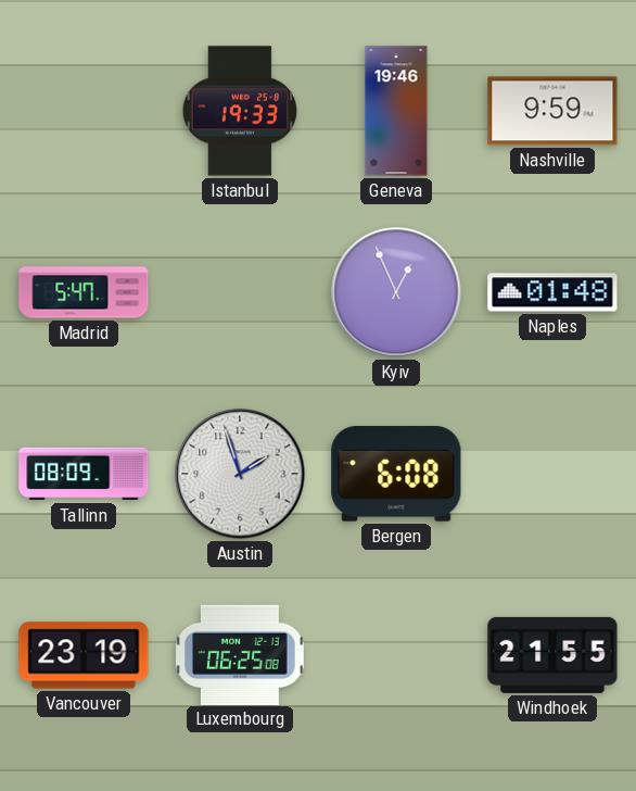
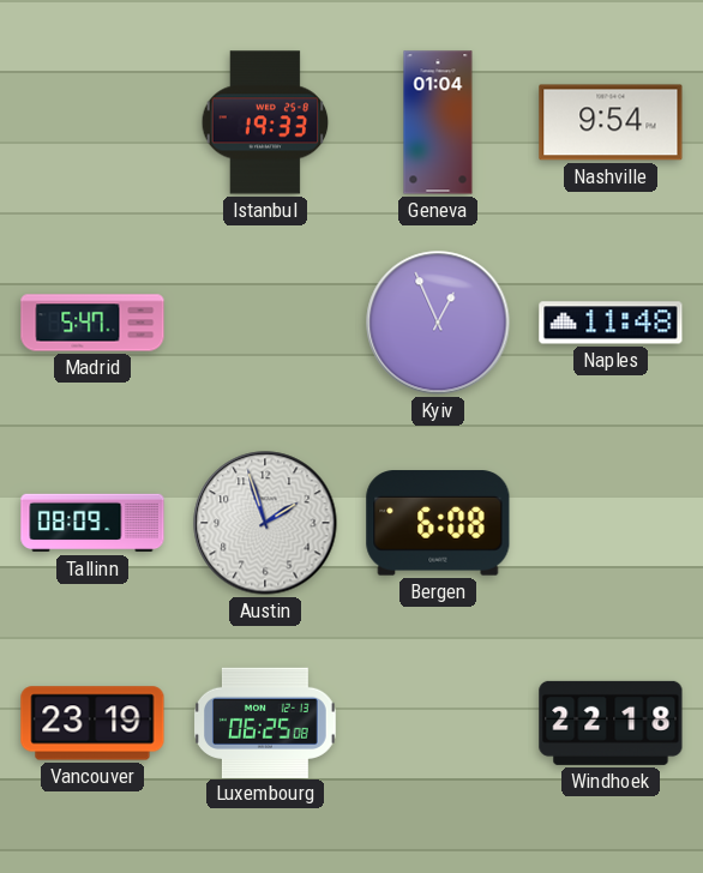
Geneva: 19:46 -> 01:04
Nashville: 9:59 -> 9:54
Naples: 01:48 -> 11:48
Windhoek: 21:55 -> 22:18
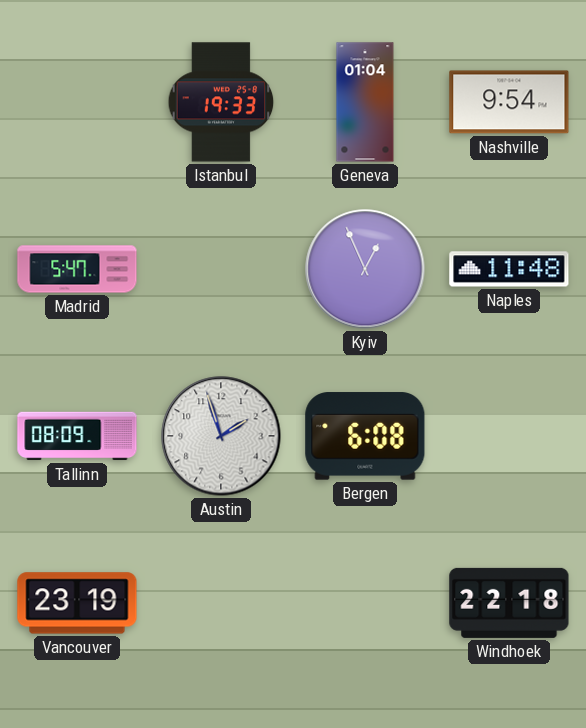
Luxembourg: 06:25 -> none
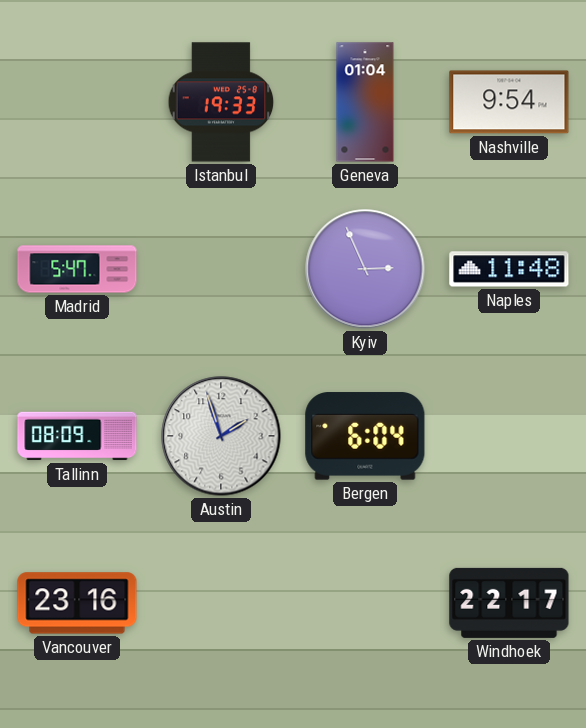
Kyiv: 12:56 -> 2:56
Bergen: 6:08 -> 6:04
Vancouver: 23:19 -> 23:16
Windhoek: 22:18 -> 22:17
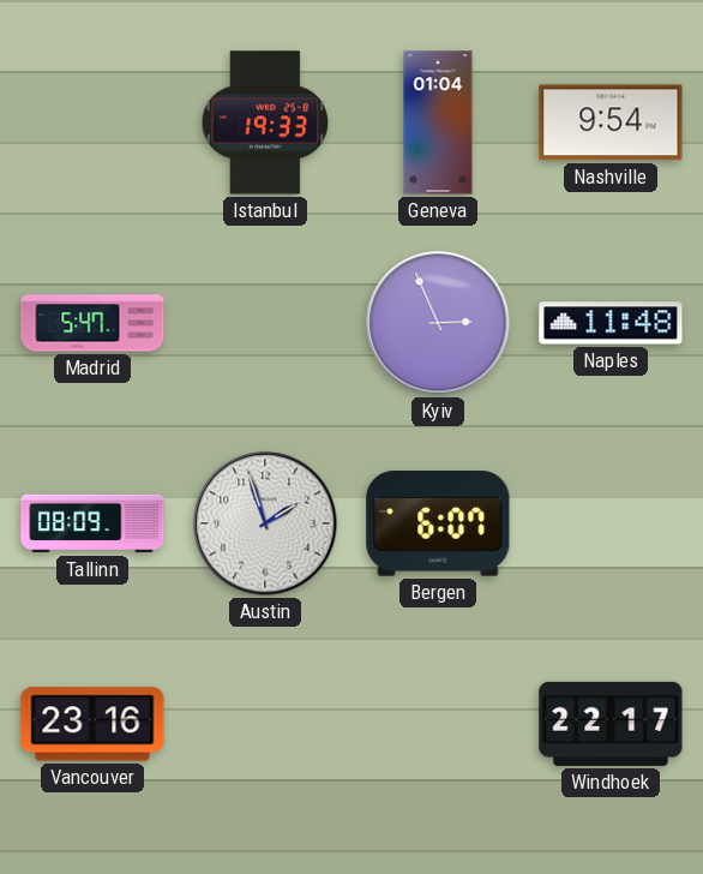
Bergen: 6:04 -> 6:07
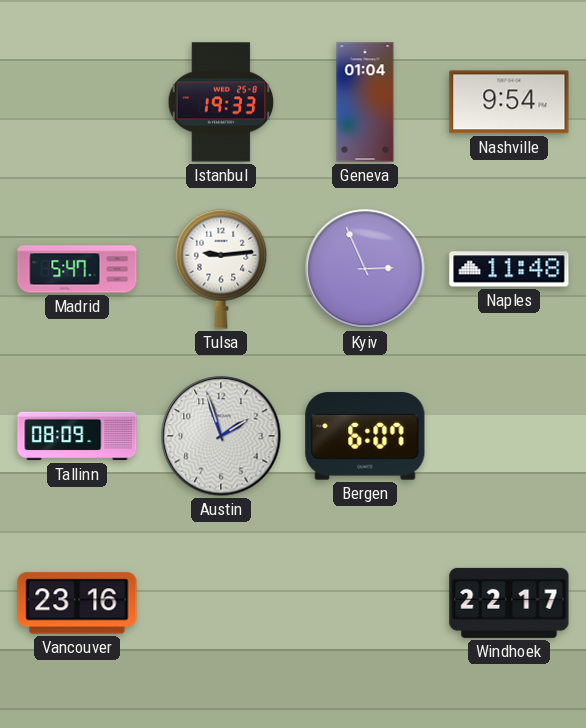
Tulsa: none -> 9:14
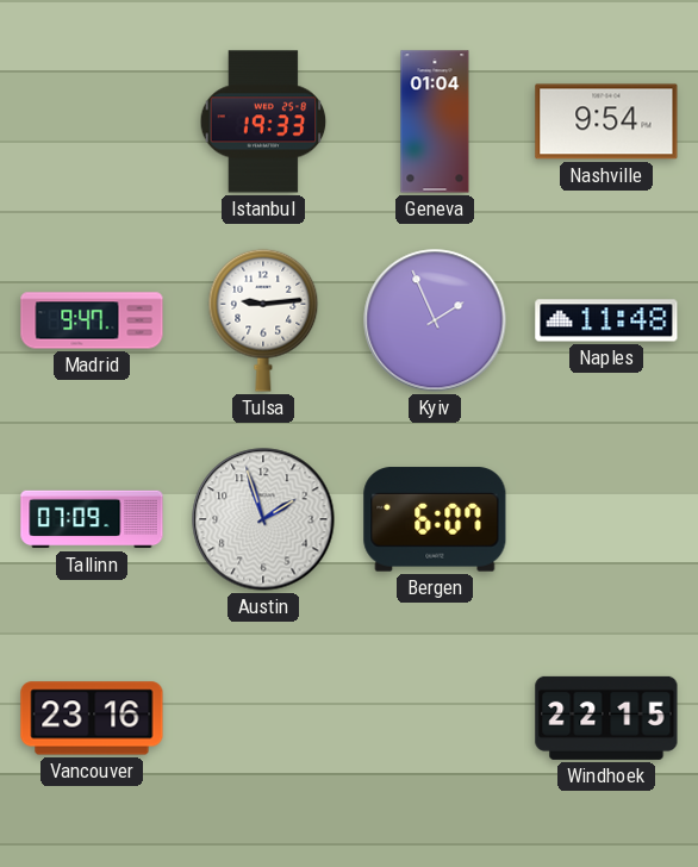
Madrid: 5:47 -> 9:47
Kyiv: 2:56 -> 1:56
Tallinn: 08:09 -> 07:09
Windhoek: 22:17 -> 22:15
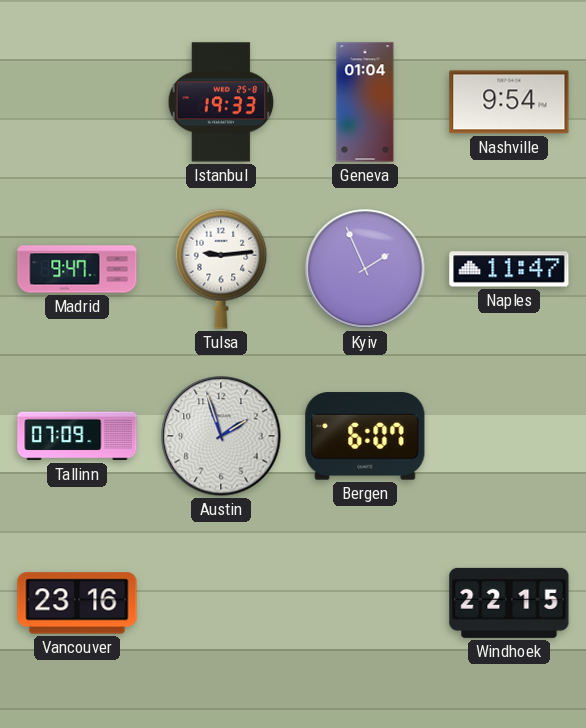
Naples: 11:48 -> 11:47
